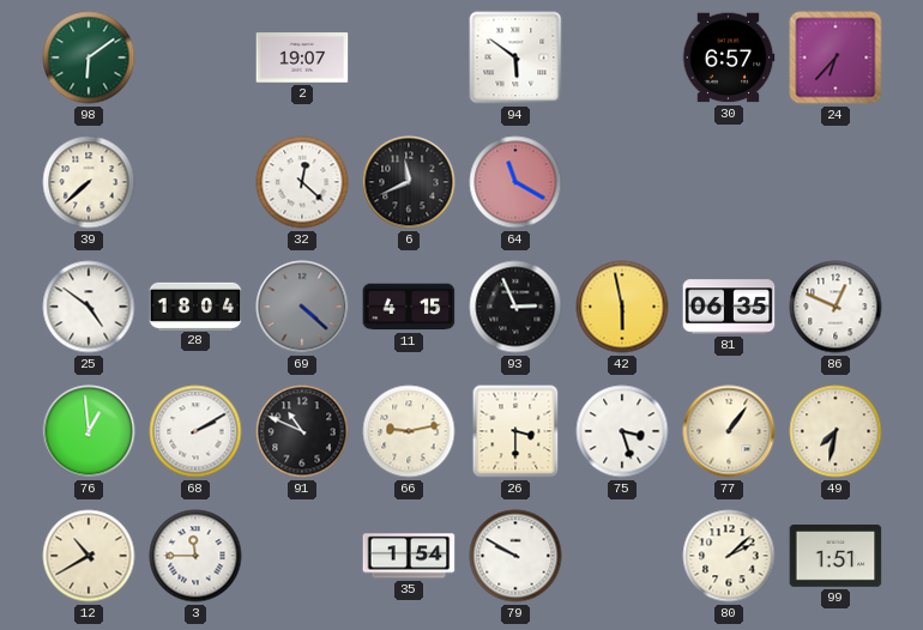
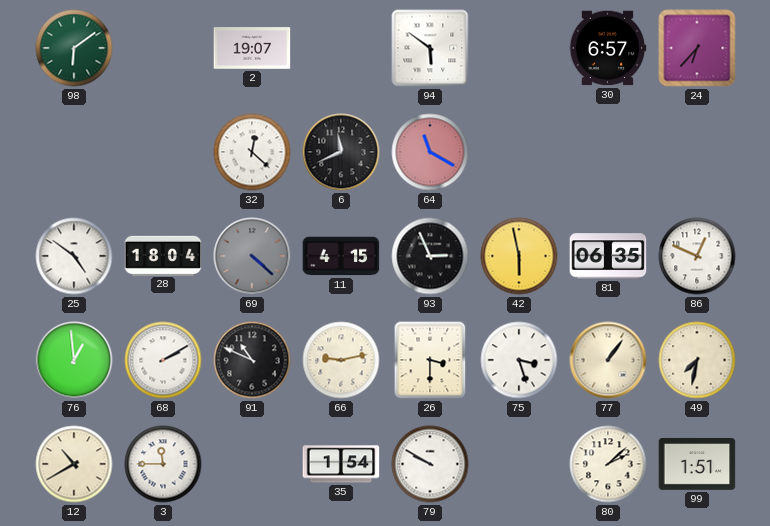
39: 7:38 -> none
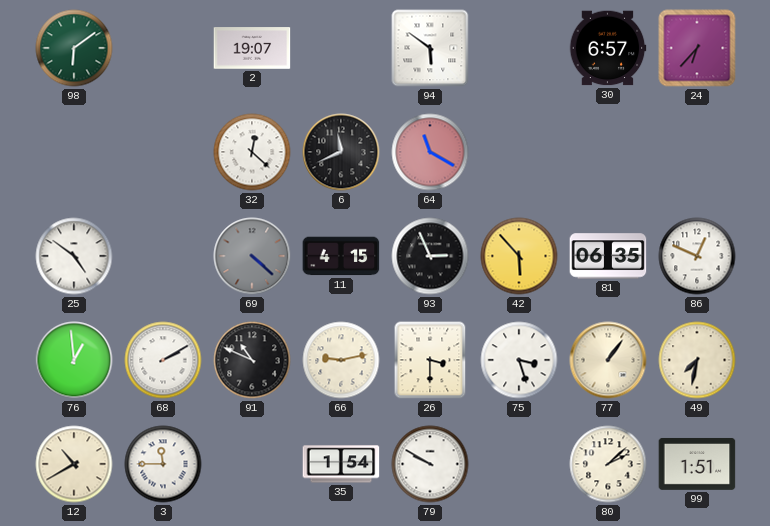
28: 18:04 -> none
42: 5:58 -> 5:53
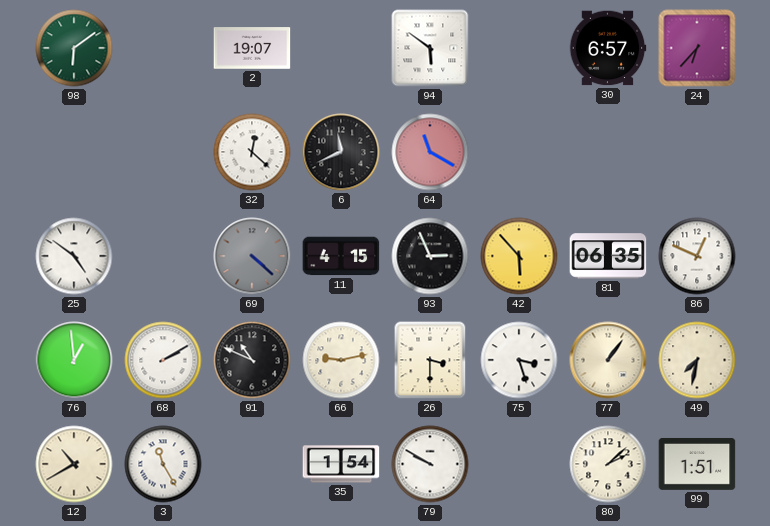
3: 11:45 -> 11:25
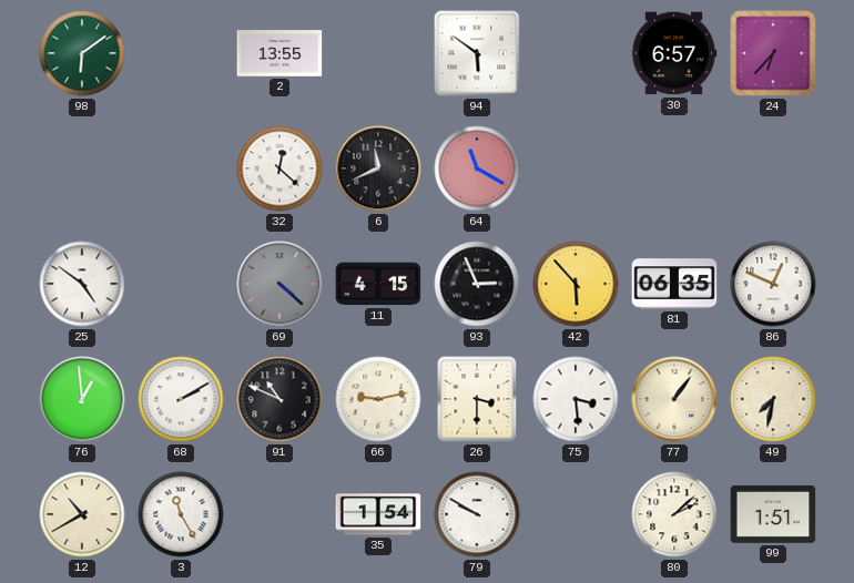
2: 19:07 -> 13:55
75: 3:27 -> 3:29
